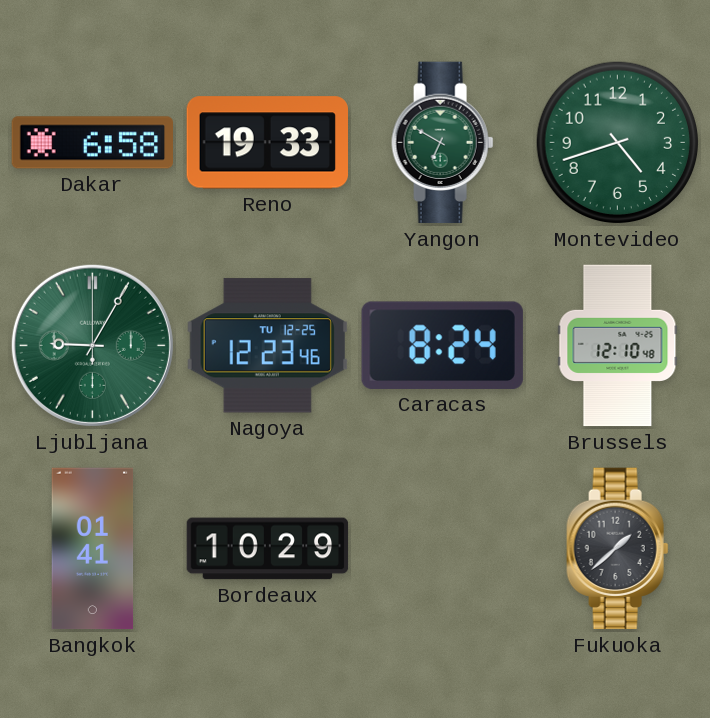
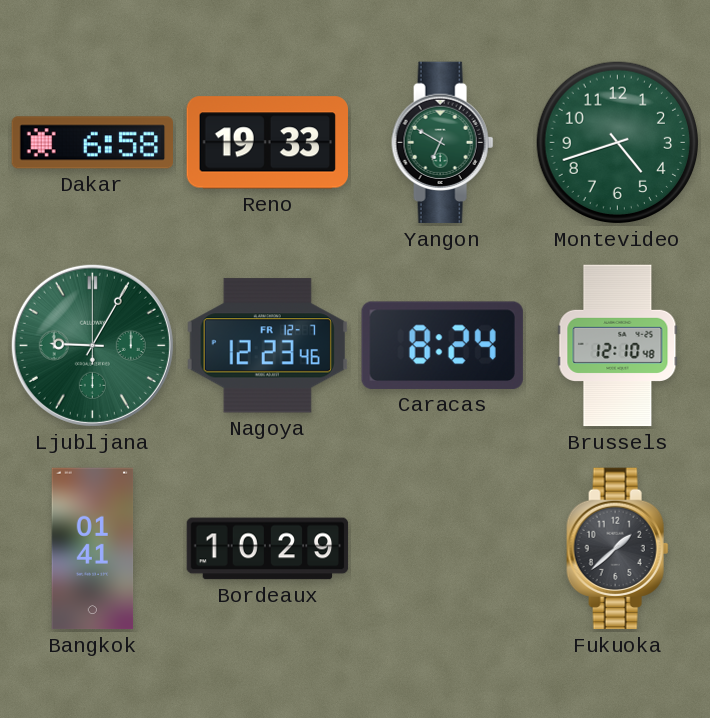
Nagoya date: TU 12-25 -> FR 12-7
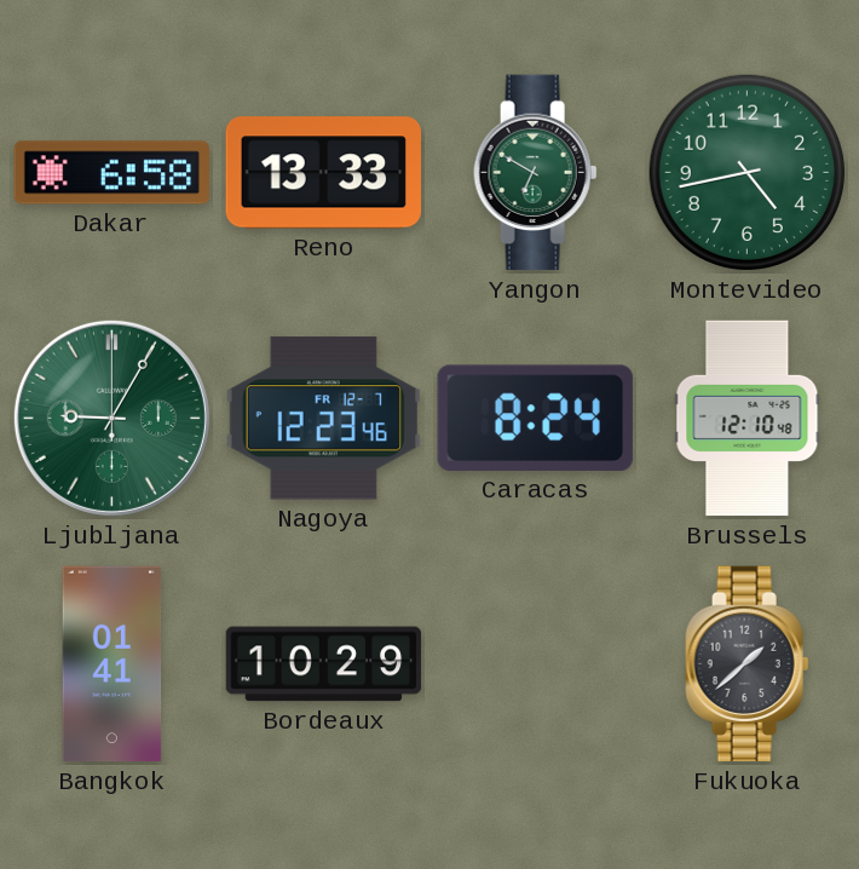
Reno: 19:33 -> 13:33
Montevideo: 4:42 -> 4:43
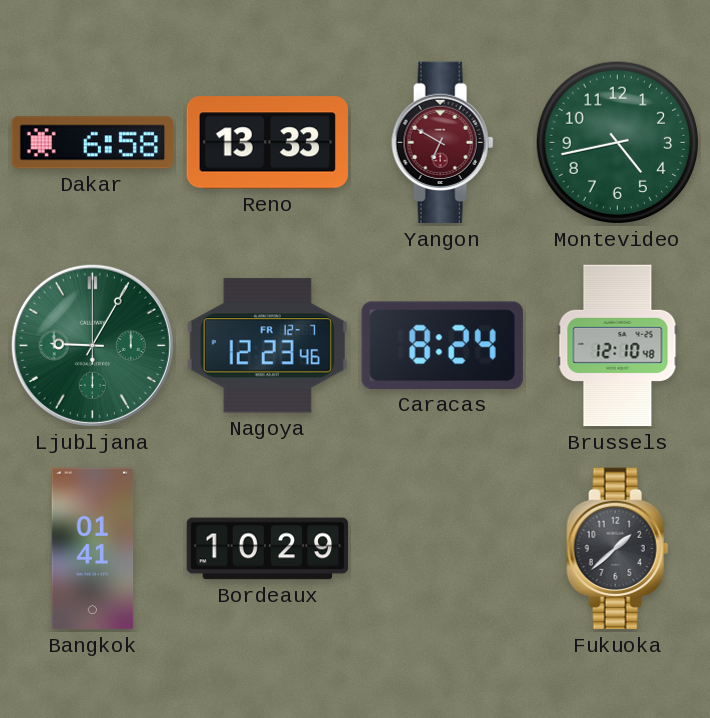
Yangon dial: green -> burgundy
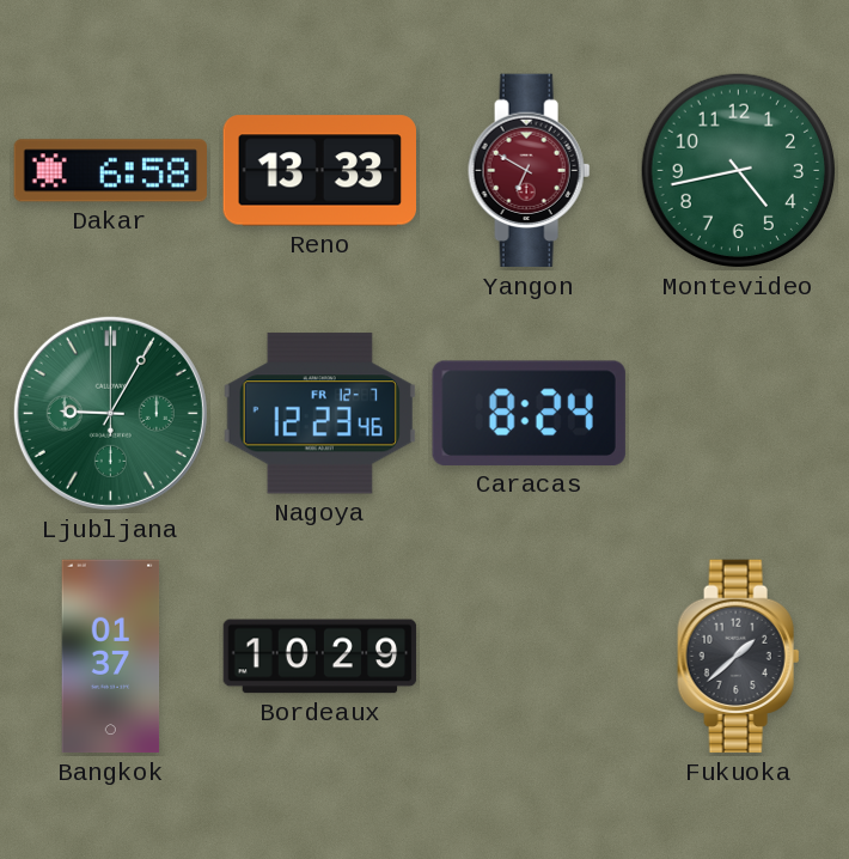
Brussels: 12:10 -> none
Bangkok: 01:41 -> 01:37
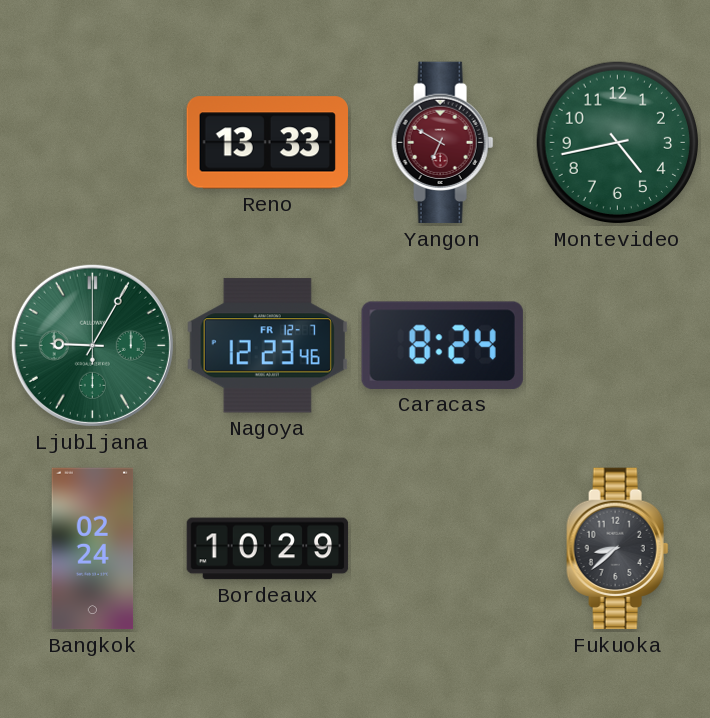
Dakar: 6:58 -> none
Bangkok: 01:37 -> 02:24
Fukuoka: 1:38 -> 8:38
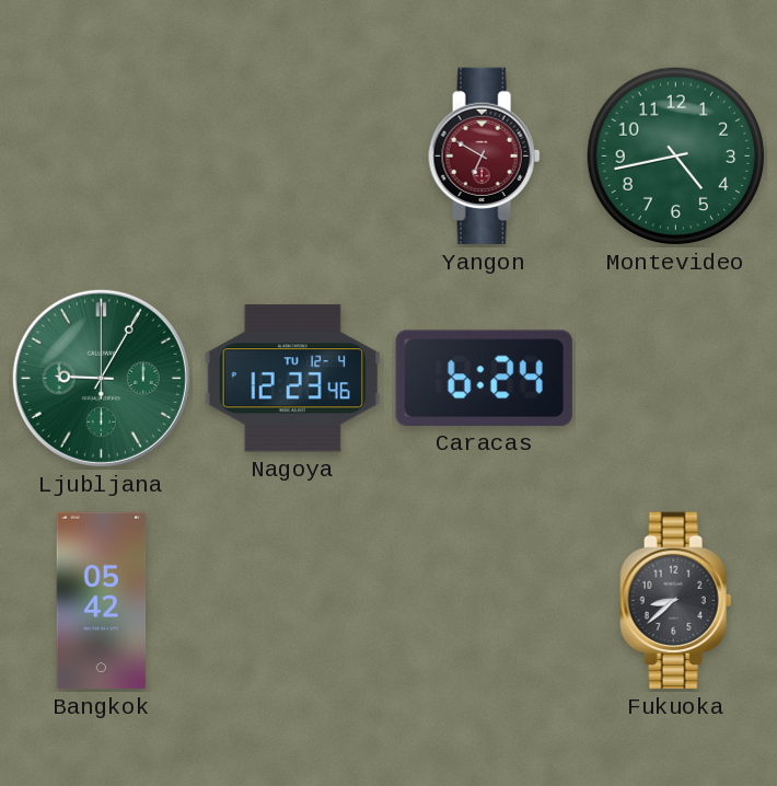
Reno: 13:33 -> none
Nagoya date: FR 12-7 -> TU 12-4
Caracas: 8:24 -> 6:24
Bangkok: 02:24 -> 05:42
Bordeaux: 10:29 -> none
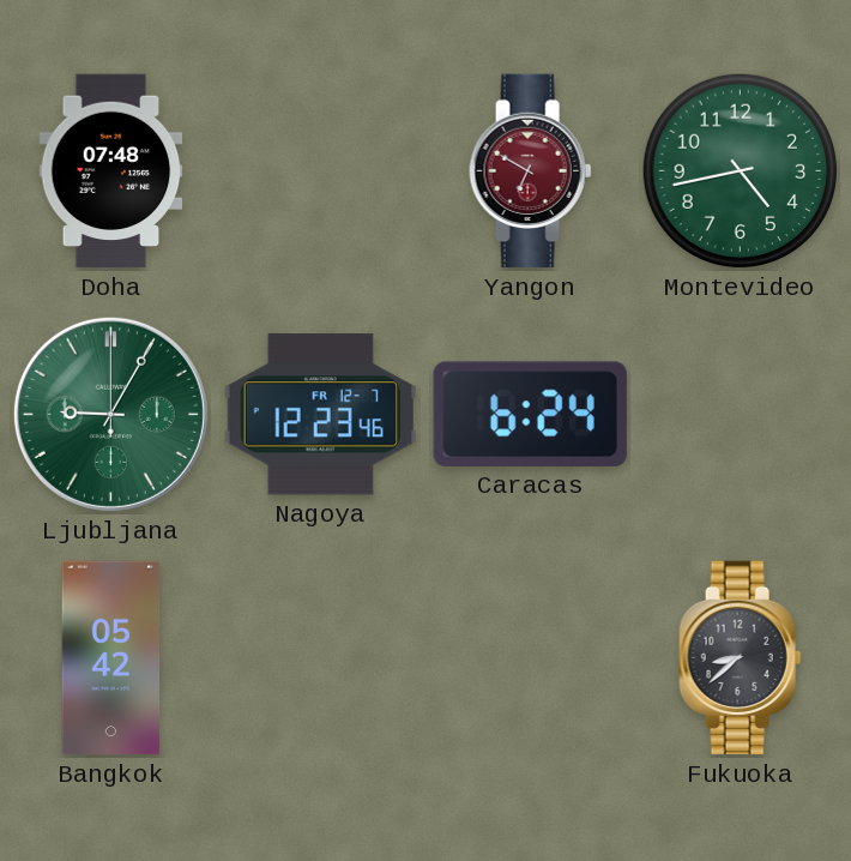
Doha: none -> 07:48
Nagoya date: TU 12-4 -> FR 12-7
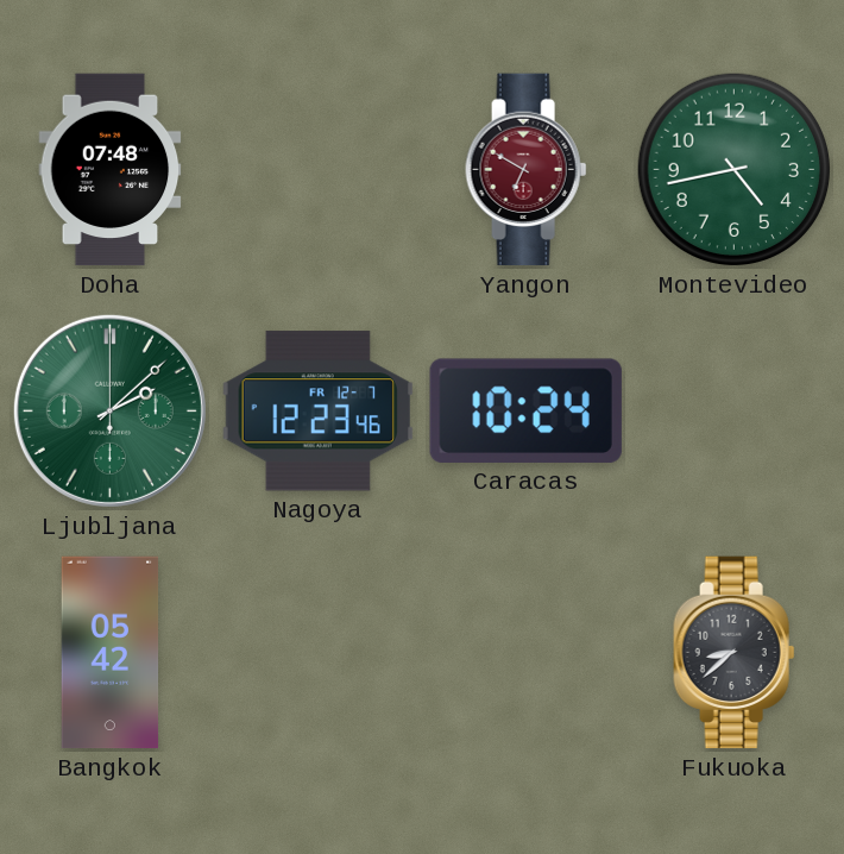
Ljubljana: 9:05 -> 2:08
Caracas: 6:24 -> 10:24
